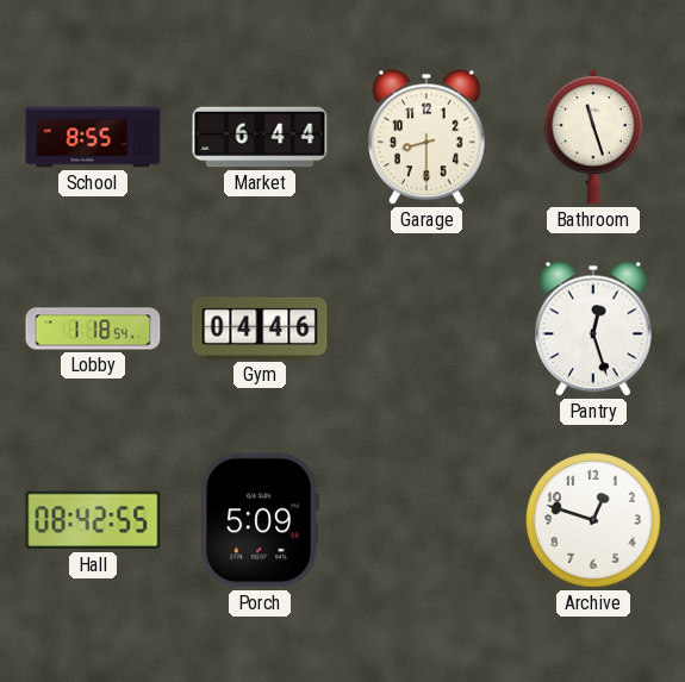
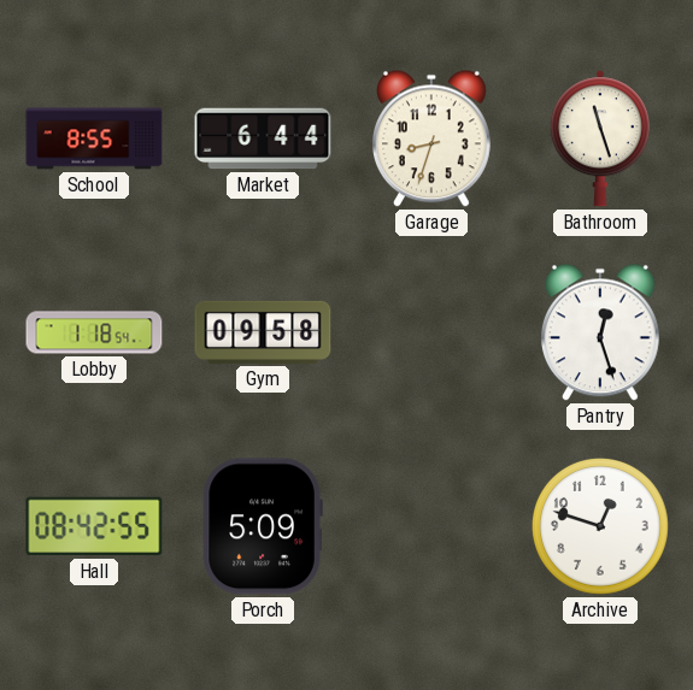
Garage: 8:30 -> 8:33
Gym: 04:46 -> 09:58
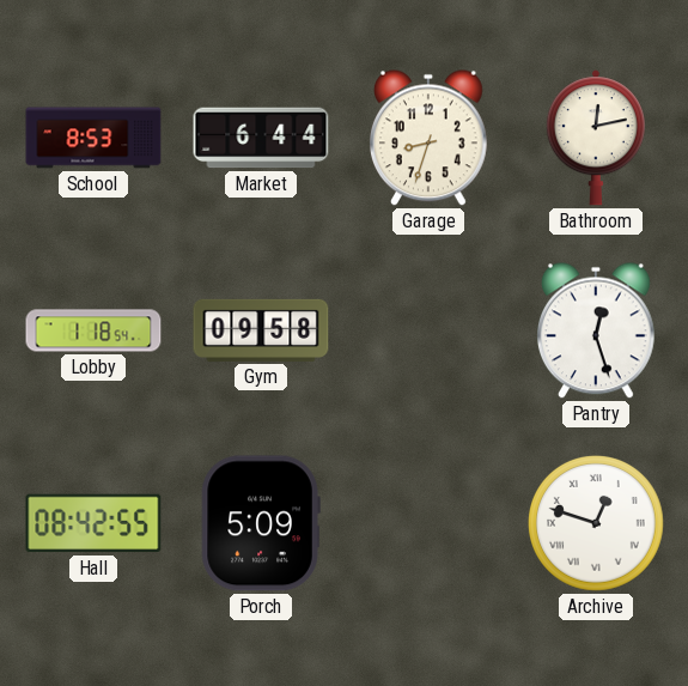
School: 8:55 -> 8:53
Bathroom: 11:27 -> 12:13
Archive numerals: Arabic -> Roman
